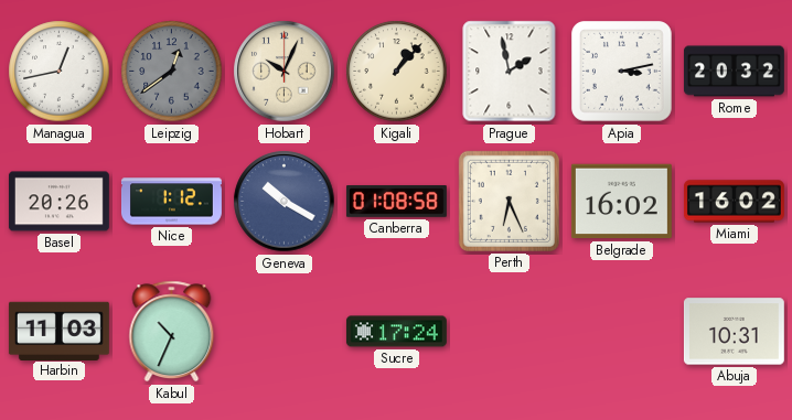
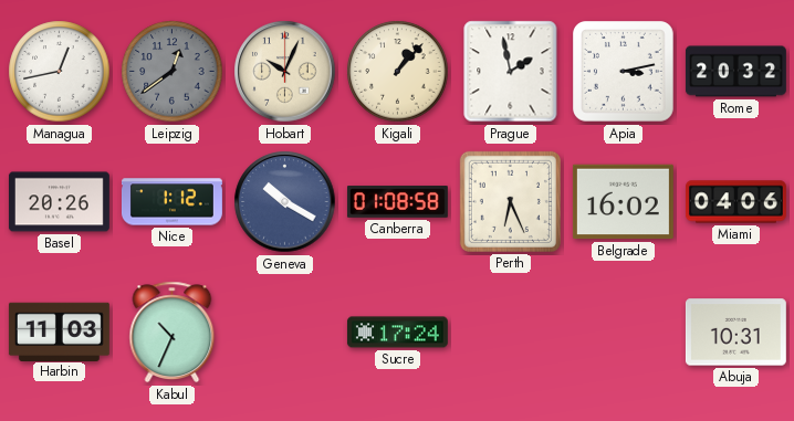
Miami: 16:02 -> 04:06
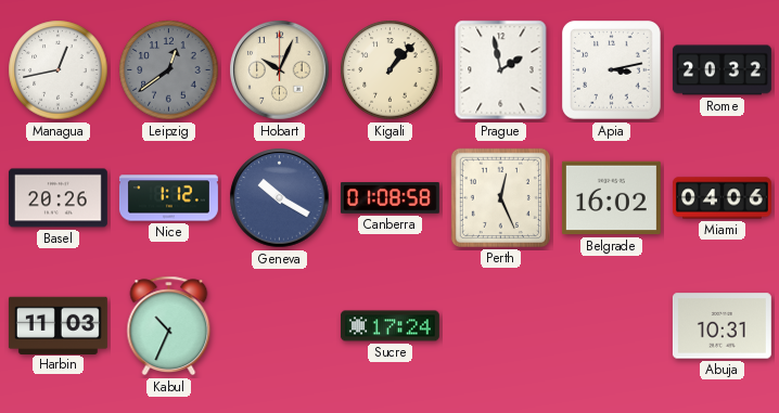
Perth: 6:26 -> 12:26
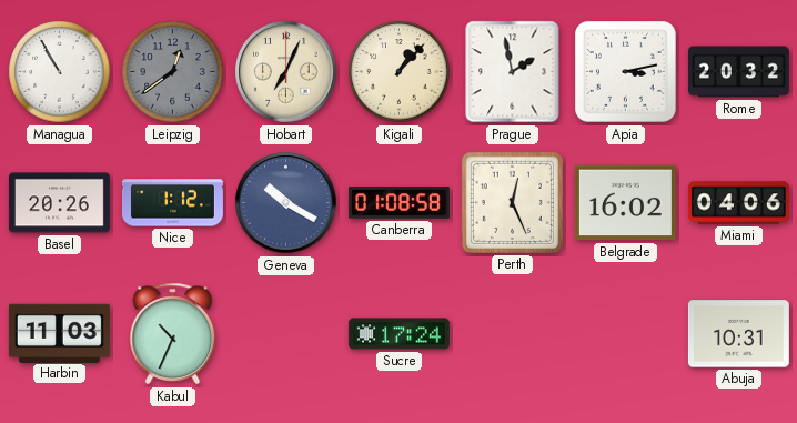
Managua: 12:43 -> 10:55
Hobart: 10:04 -> 7:04
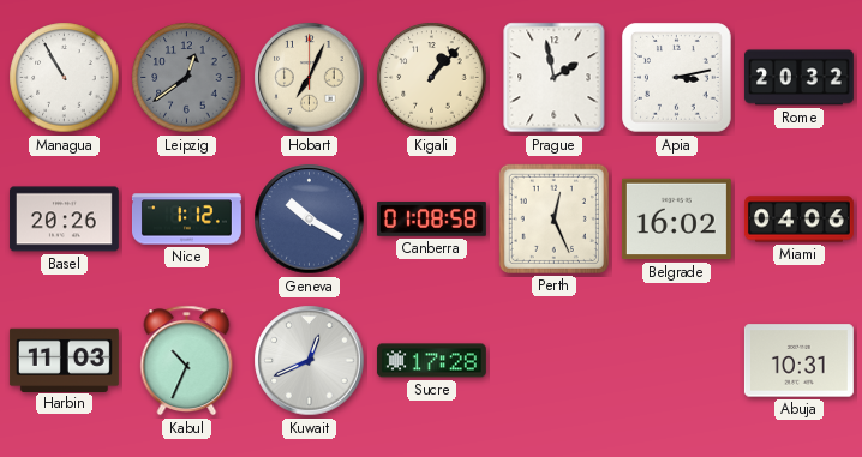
Kuwait: none -> 12:41
Sucre: 17:24 -> 17:28
